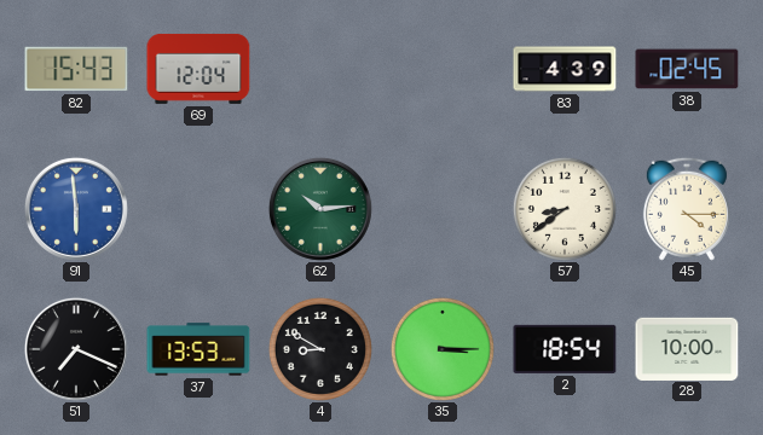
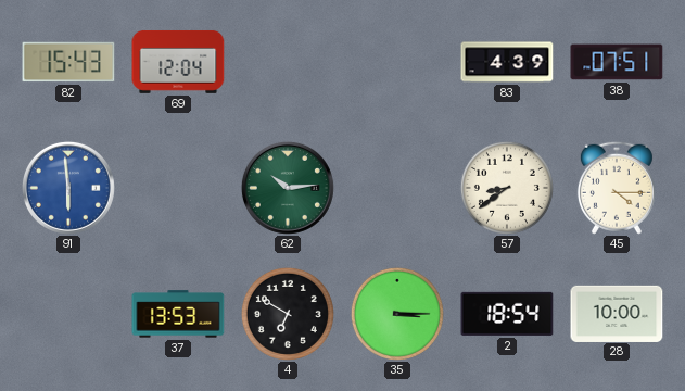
38: 02:45 -> 07:51
51: 7:19 -> none
4: 8:50 -> 6:50
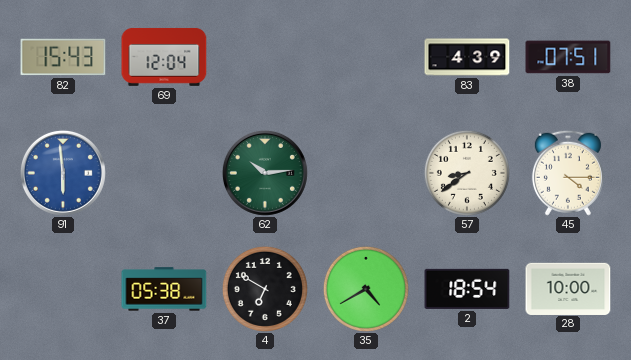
37: 13:53 -> 05:38
35: 3:15 -> 4:40
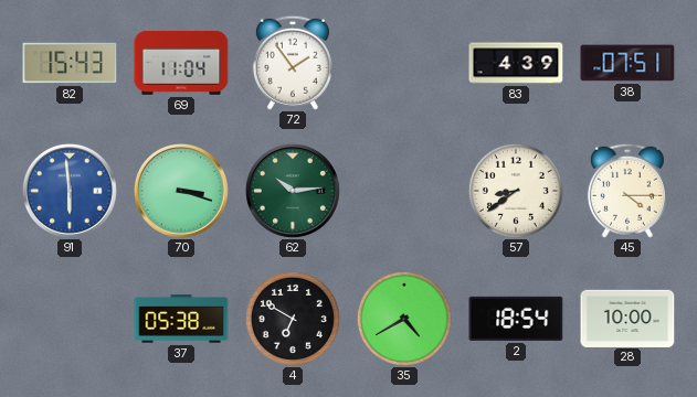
69: 12:04 -> 11:04
72: none -> 1:54
70: none -> 3:18
